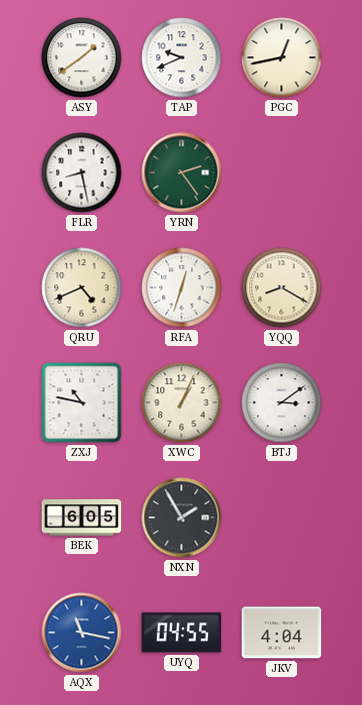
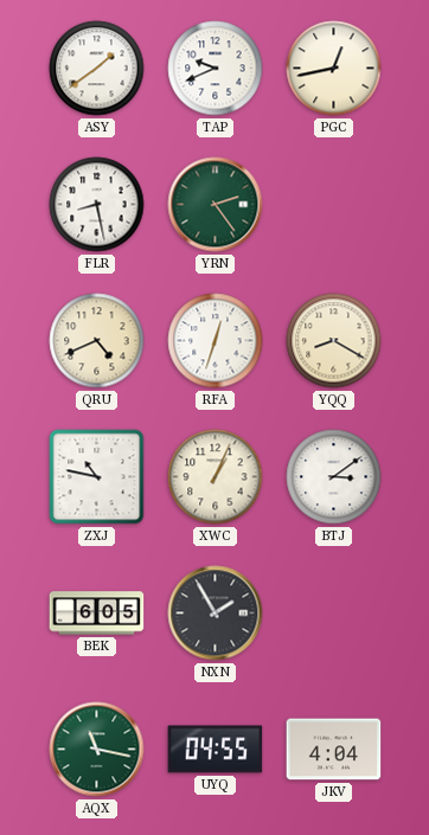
AQX dial: blue -> green
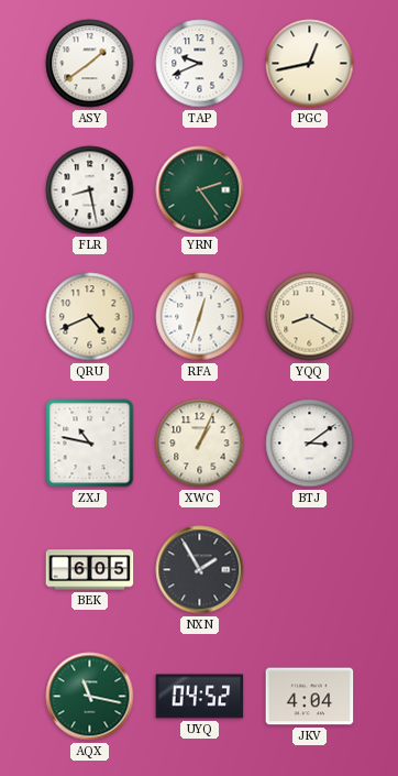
UYQ: 04:55 -> 04:52
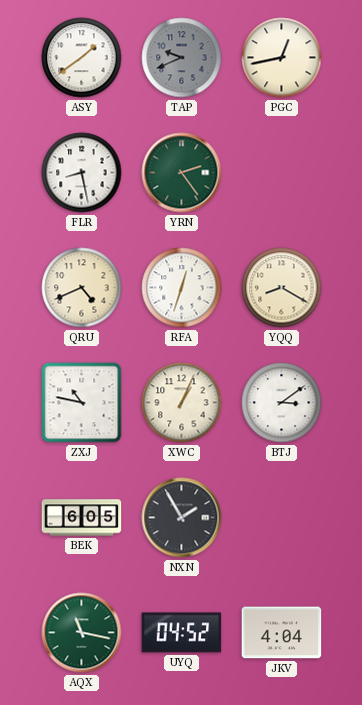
TAP dial: white -> grey
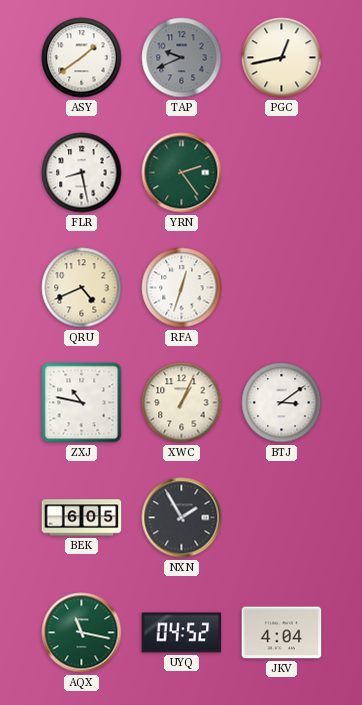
YQQ: 8:20 -> none
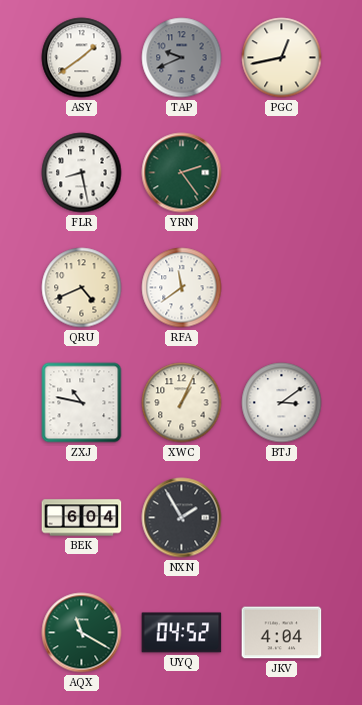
RFA: 12:33 -> 11:39
BEK: 6:05 -> 6:04
AQX: 11:17 -> 11:20
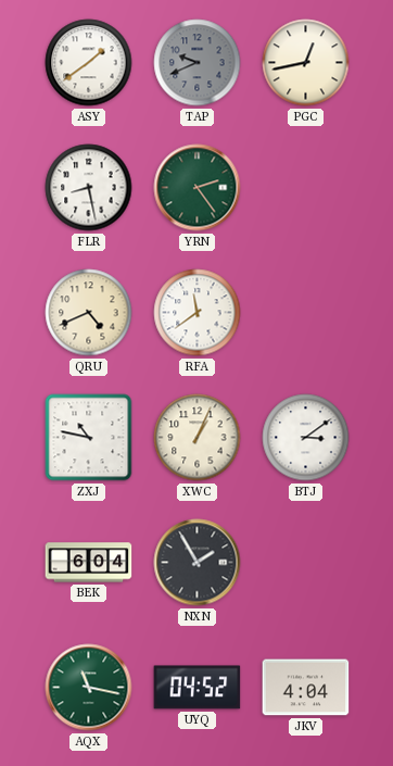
AQX: 11:20 -> 11:17
